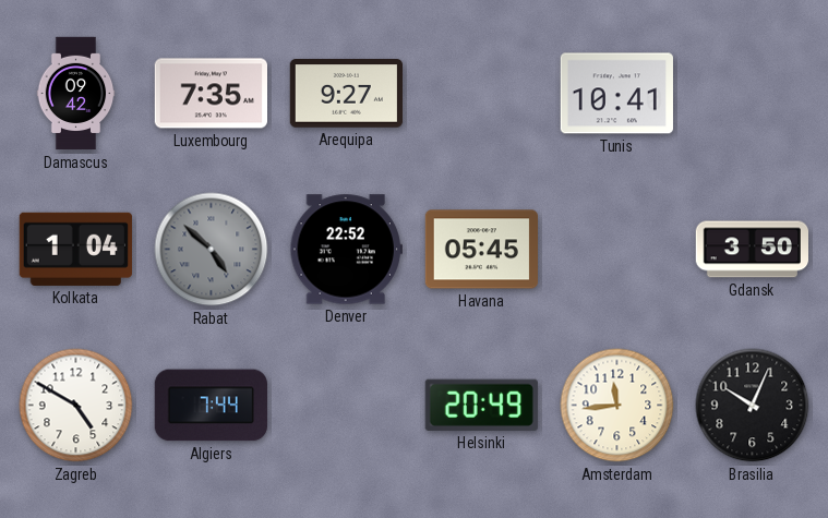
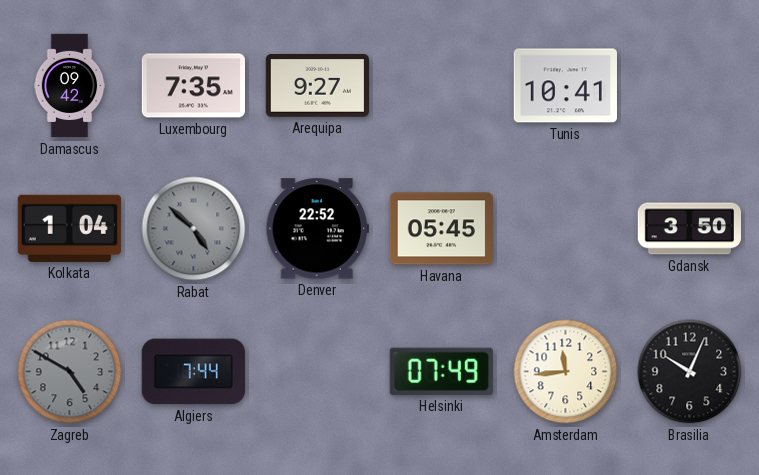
Zagreb dial: white -> grey
Helsinki: 20:49 -> 07:49
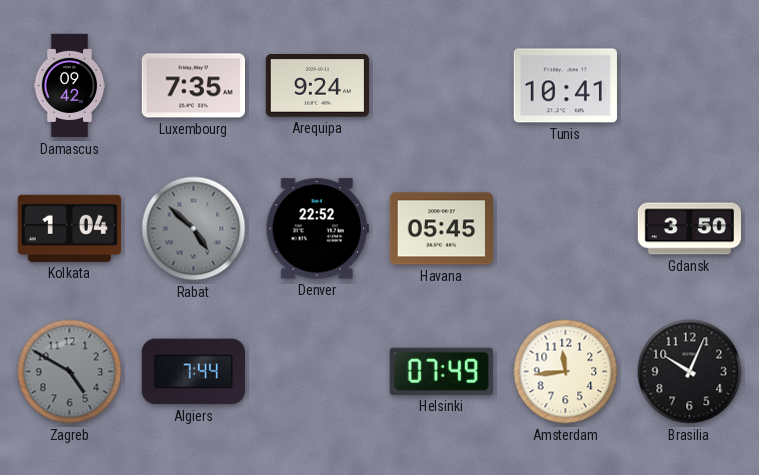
Arequipa: 9:27 -> 9:24
